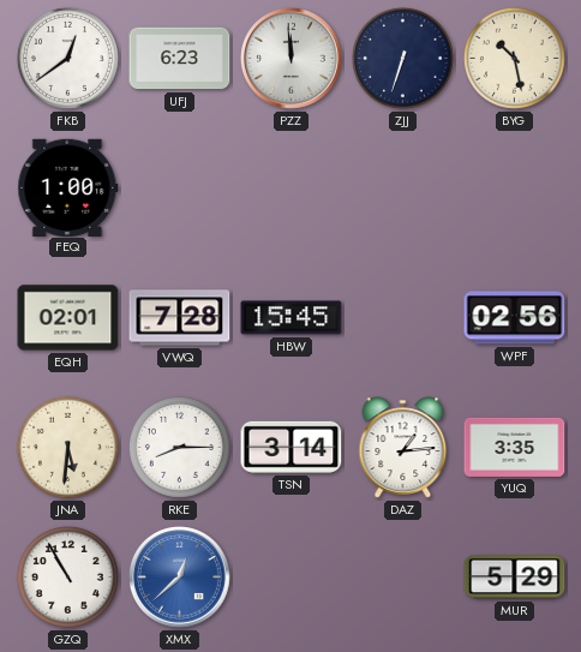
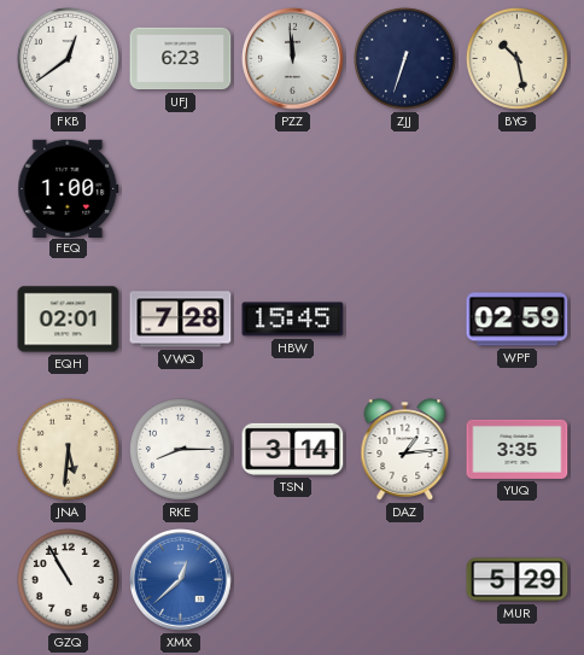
WPF: 02:56 -> 02:59
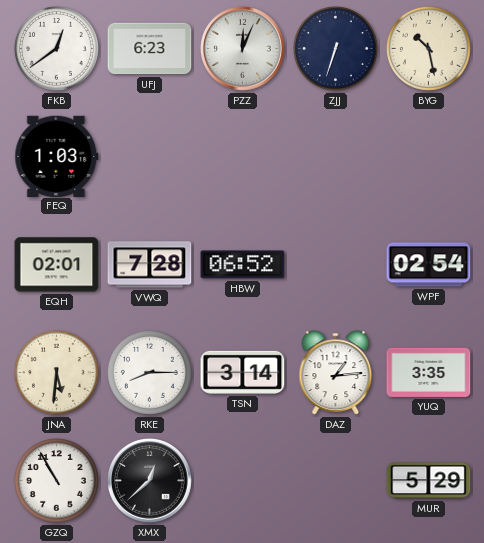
PZZ: 11:59 -> 12:04
FEQ: 1:00 -> 1:03
HBW: 15:45 -> 06:52
WPF: 02:59 -> 02:54
XMX dial: blue -> black
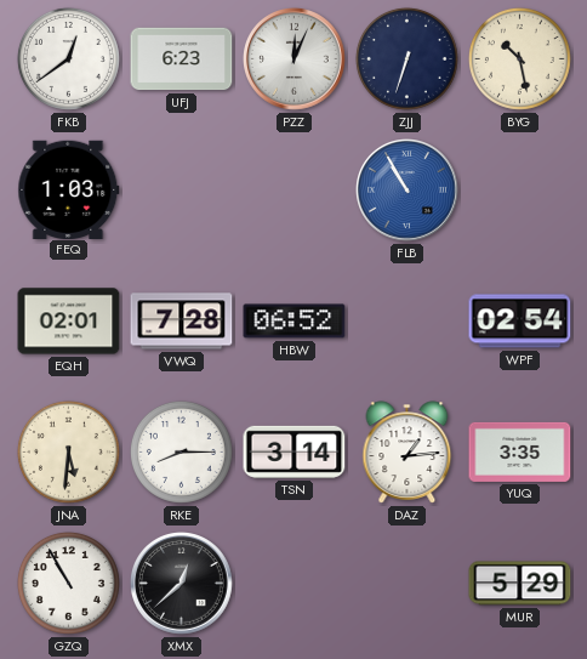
FLB: none -> 10:55
